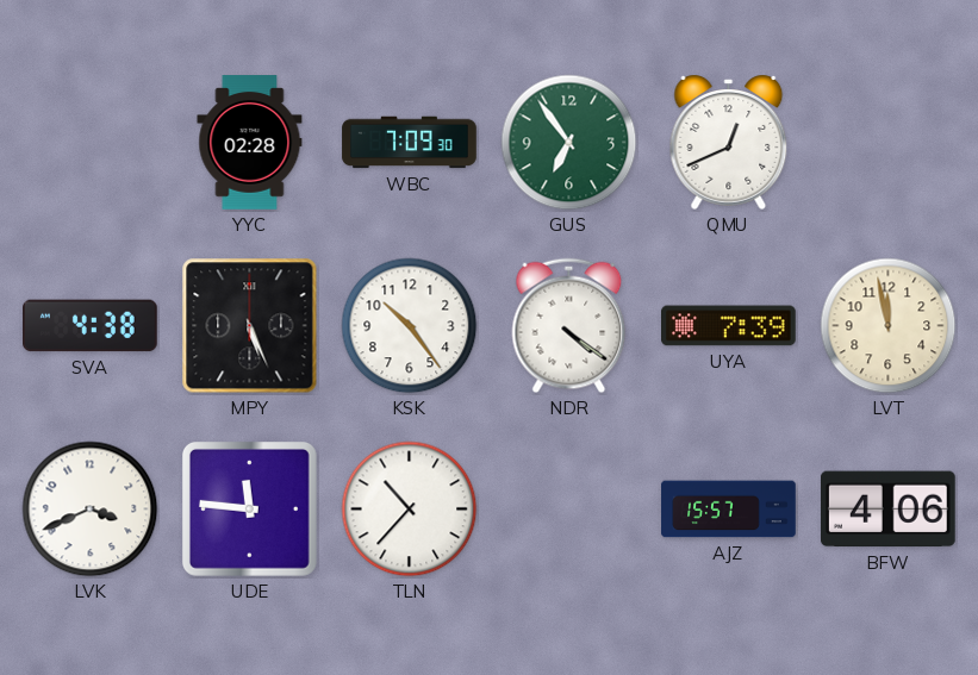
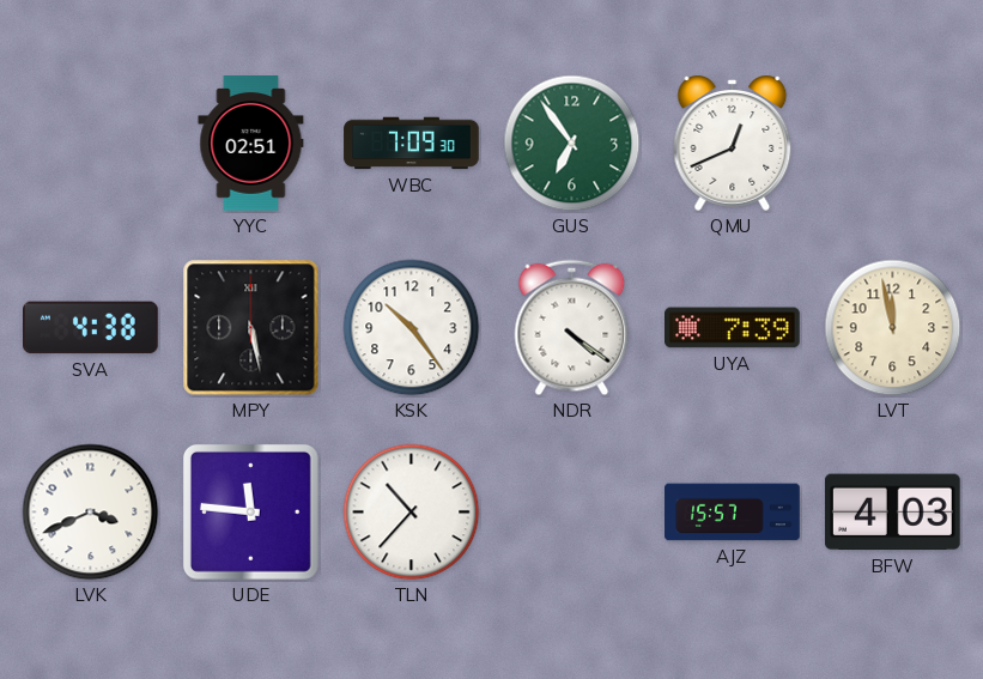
YYC: 02:28 -> 02:51
MPY: 5:26 -> 5:28
BFW: 4:06 -> 4:03
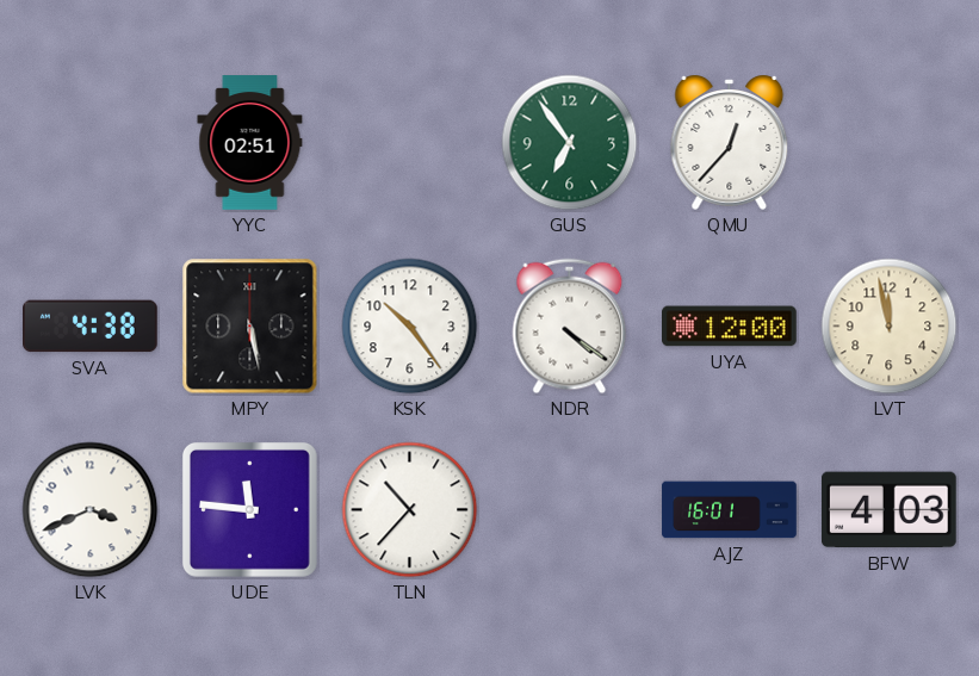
WBC: 7:09 -> none
QMU: 12:41 -> 12:37
UYA: 7:39 -> 12:00
AJZ: 15:57 -> 16:01
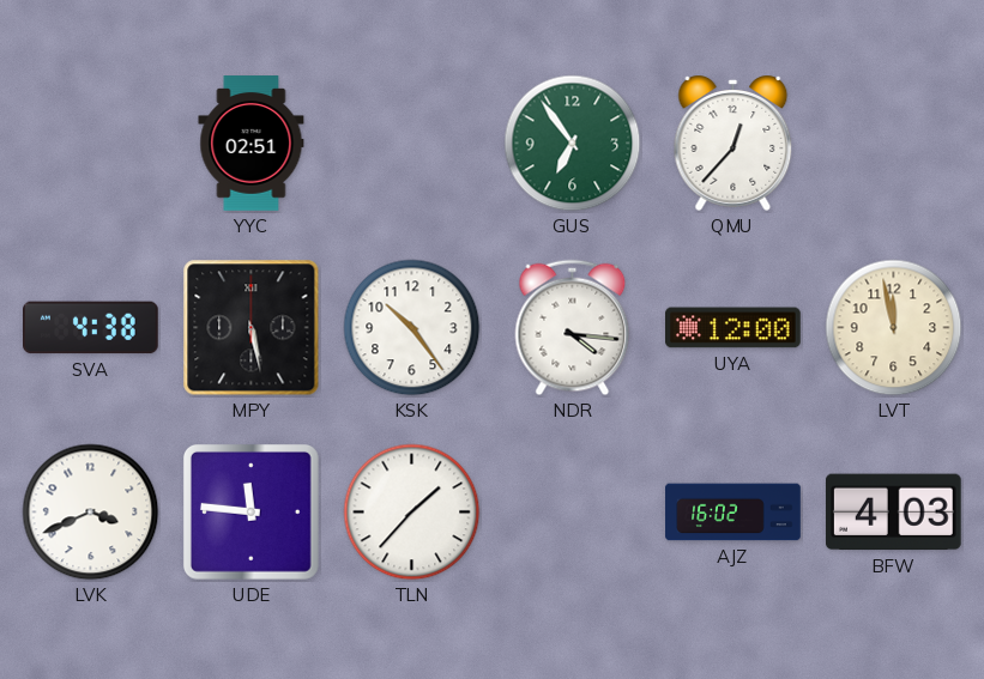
NDR: 4:21 -> 4:16
TLN: 10:37 -> 1:37
AJZ: 16:01 -> 16:02
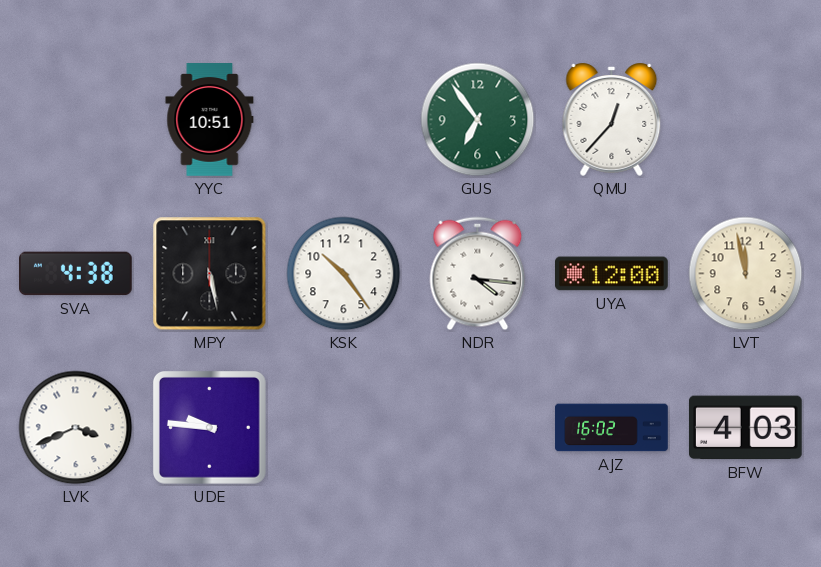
YYC: 02:51 -> 10:51
UDE: 11:46 -> 9:46
TLN: 1:37 -> none
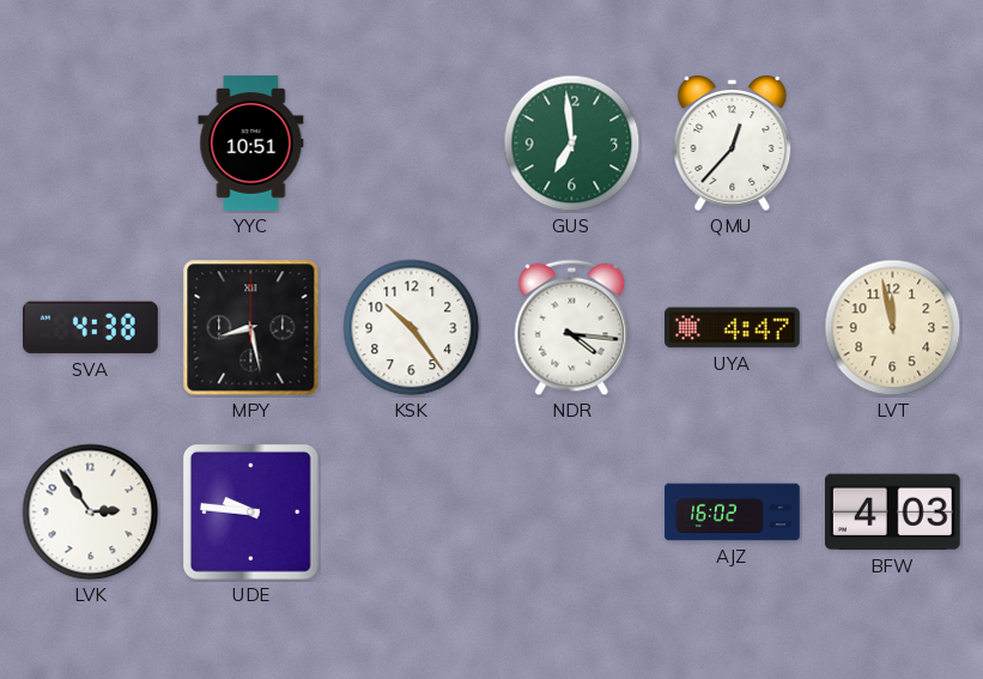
GUS: 6:54 -> 6:59
MPY: 5:28 -> 8:28
UYA: 12:00 -> 4:47
LVK: 3:41 -> 2:54
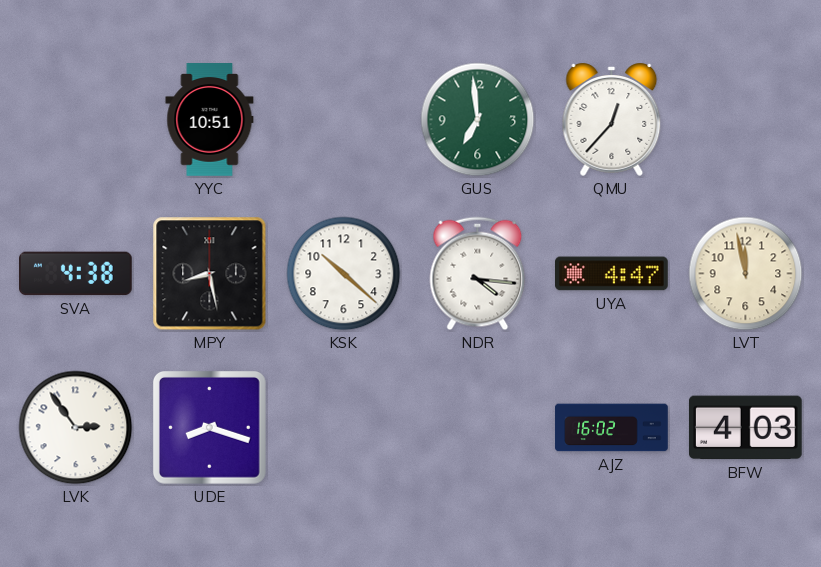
KSK: 10:24 -> 10:22
UDE: 9:46 -> 8:18
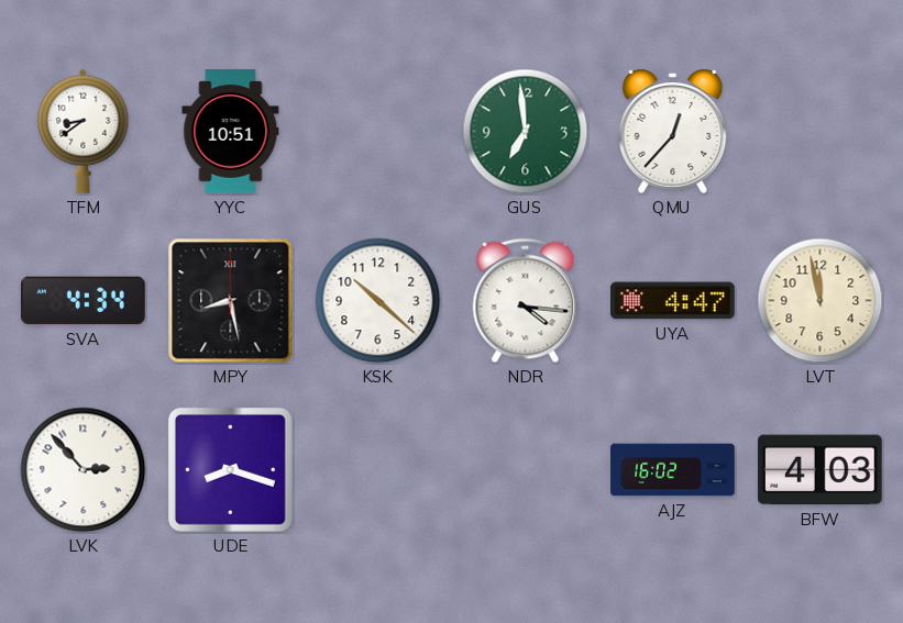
TFM: none -> 8:39
SVA: 4:38 -> 4:34
LVK: 2:54 -> 2:53
